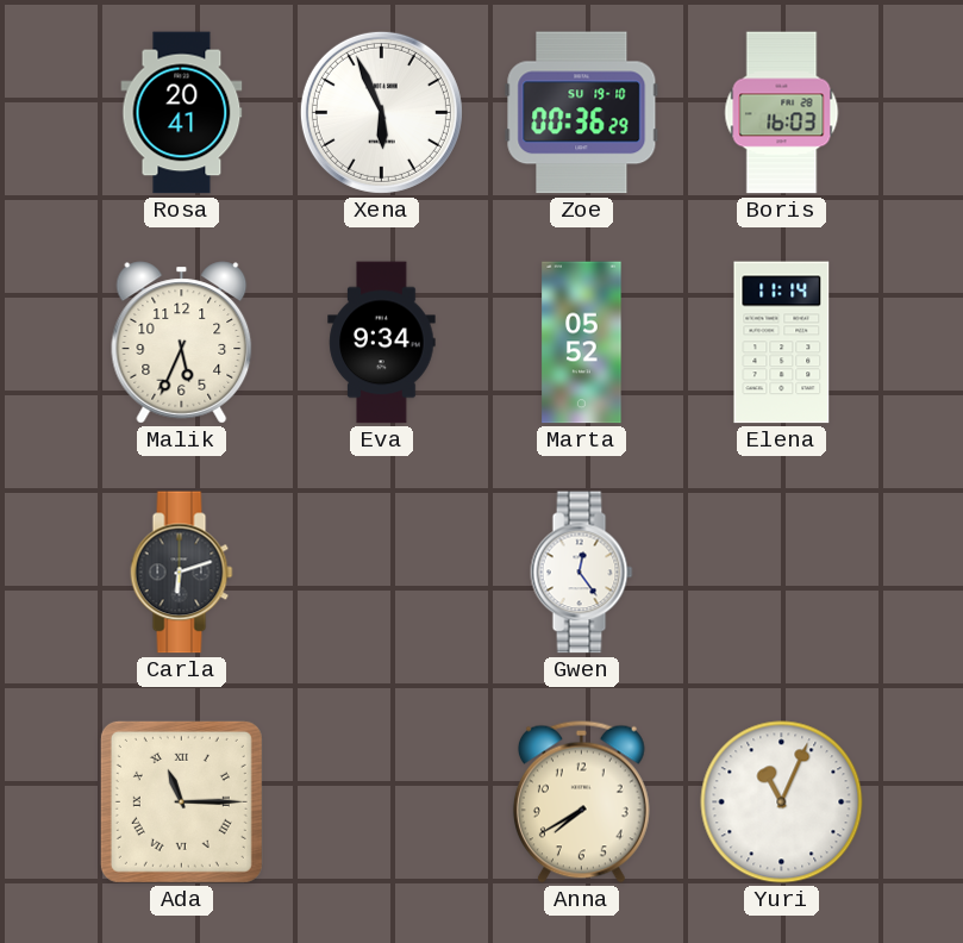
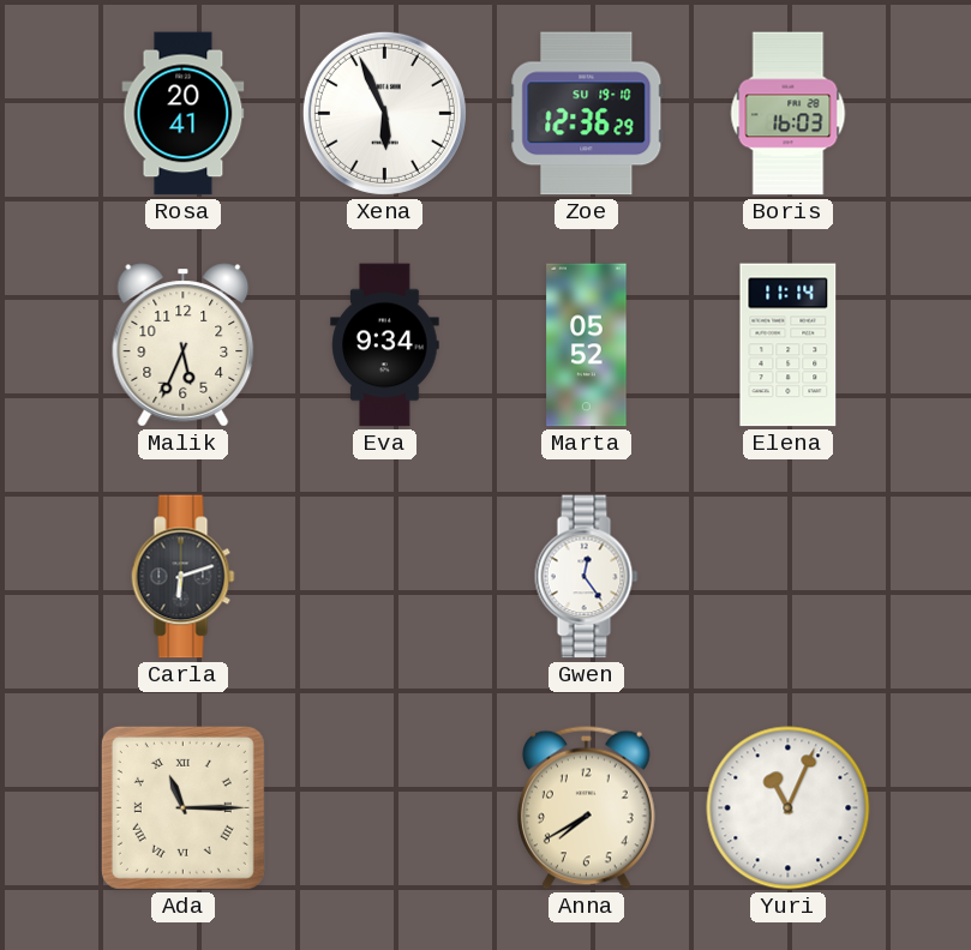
Zoe: 00:36 -> 12:36
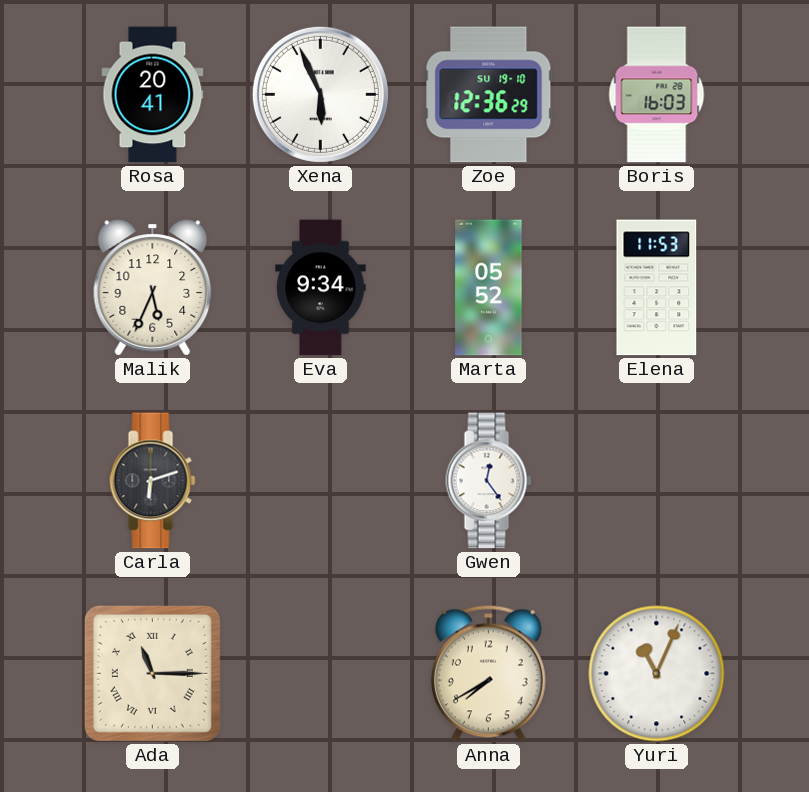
Elena: 11:14 -> 11:53
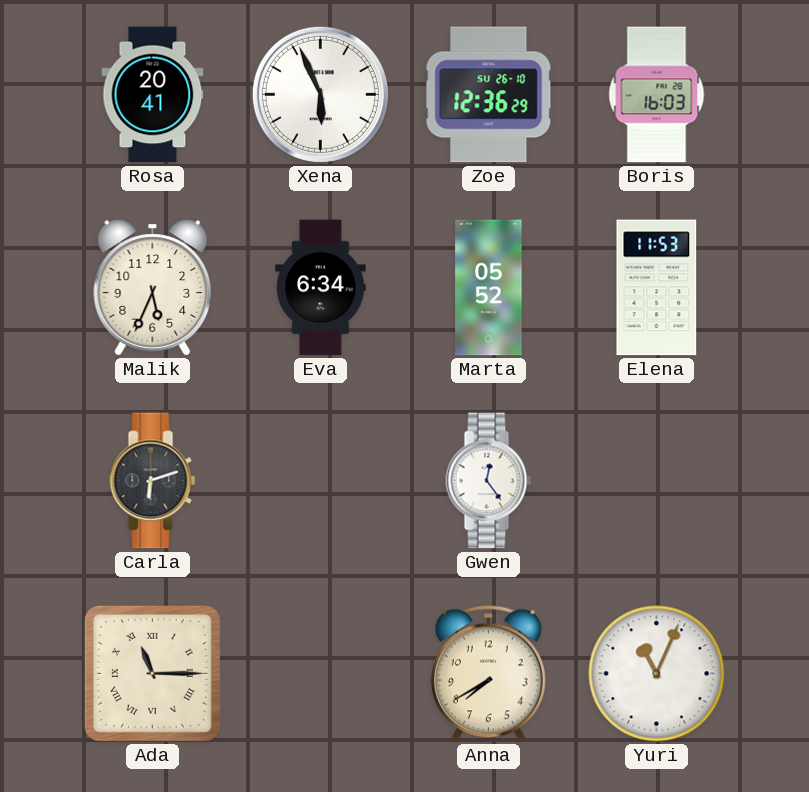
Zoe date: SU 19-10 -> SU 26-10
Eva: 9:34 -> 6:34
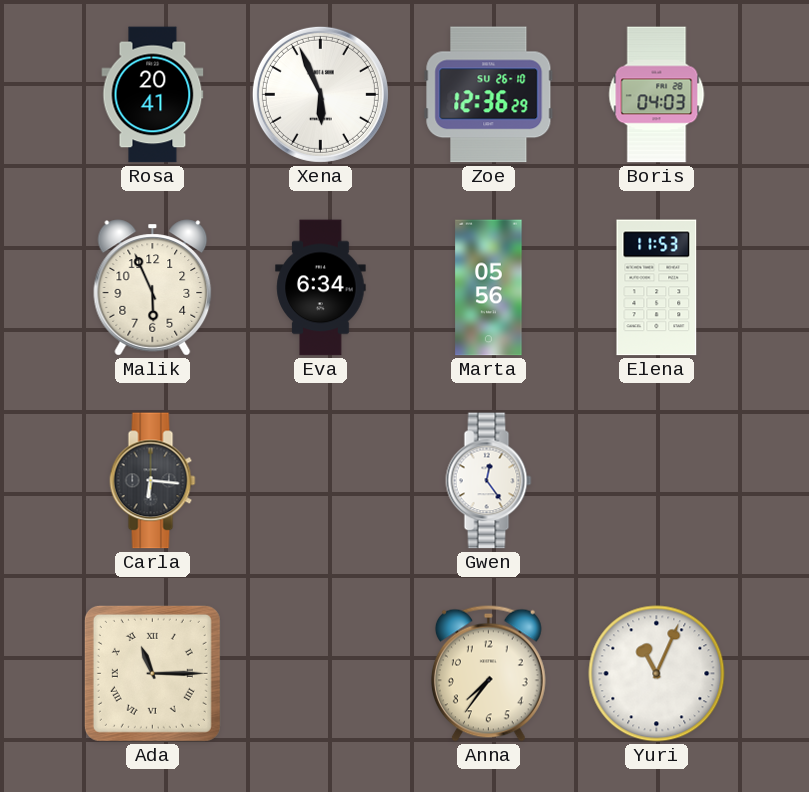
Boris: 16:03 -> 04:03
Malik: 5:34 -> 5:56
Marta: 05:52 -> 05:56
Carla: 6:12 -> 6:16
Anna: 7:40 -> 7:36
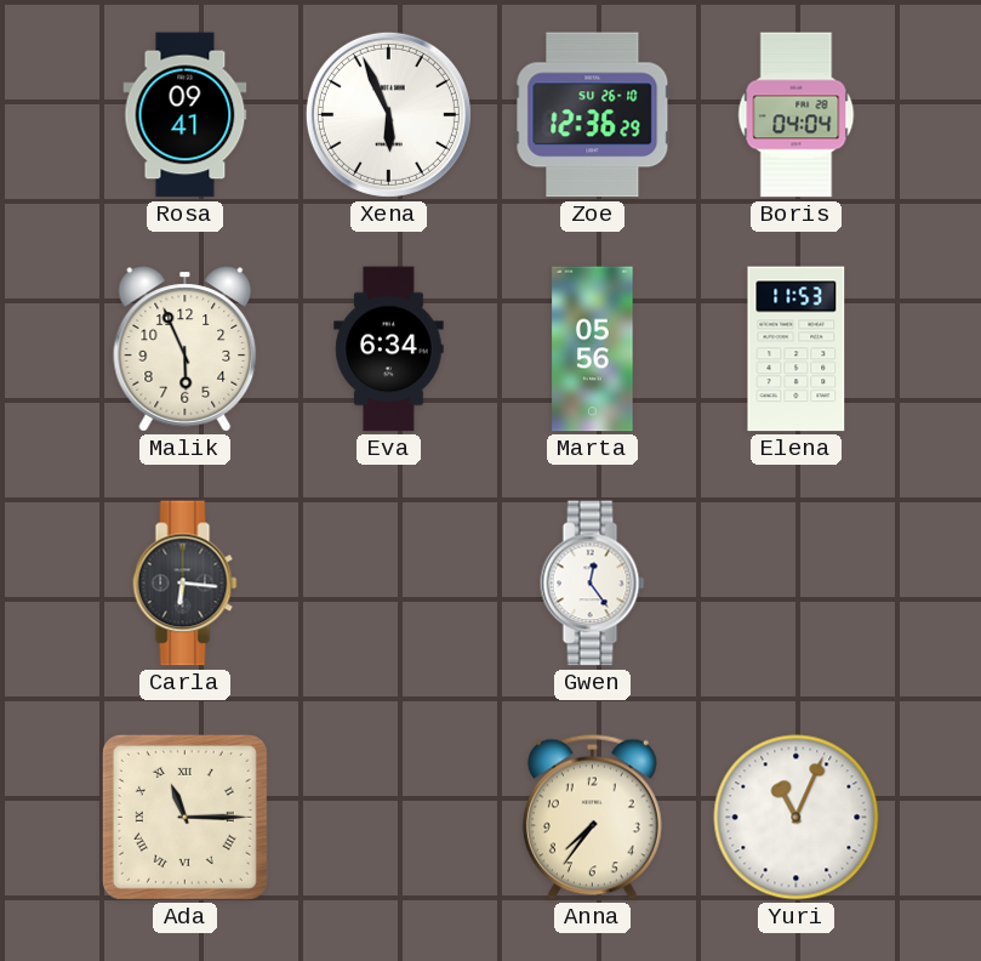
Rosa: 20:41 -> 09:41
Boris: 04:03 -> 04:04
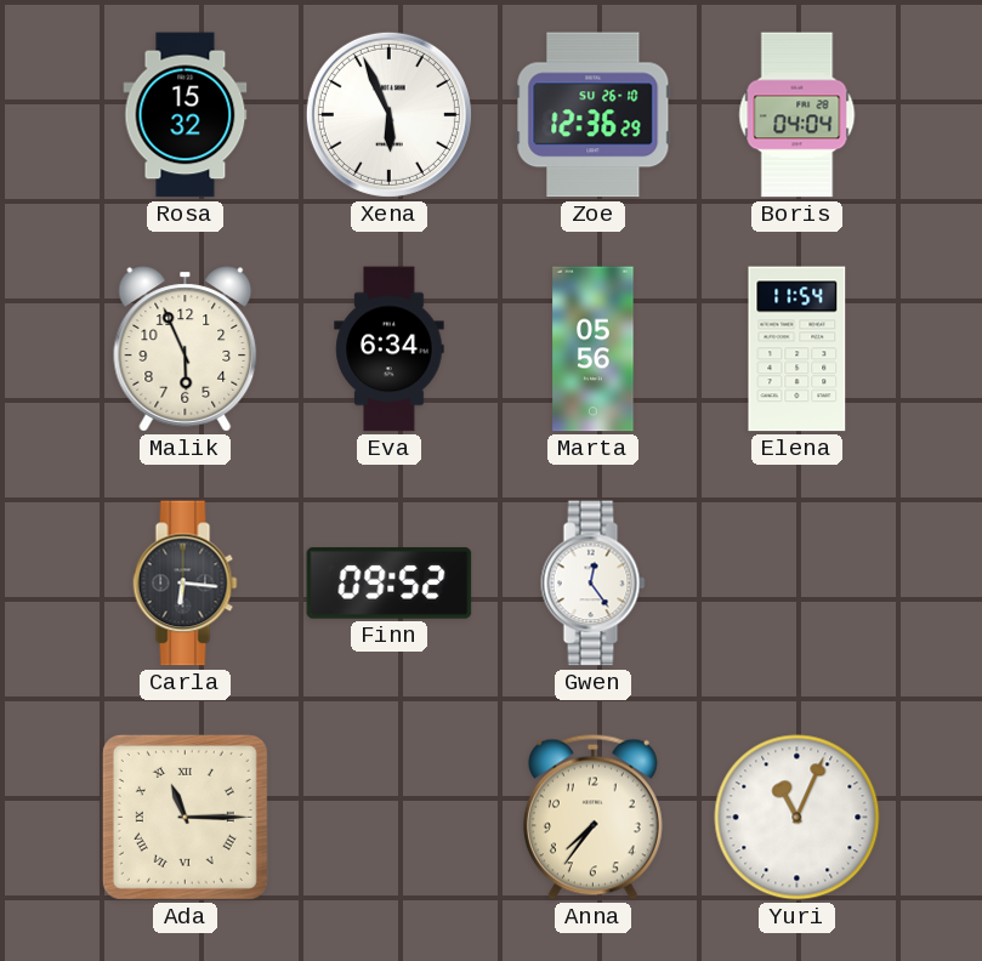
Rosa: 09:41 -> 15:32
Elena: 11:53 -> 11:54
Finn: none -> 09:52
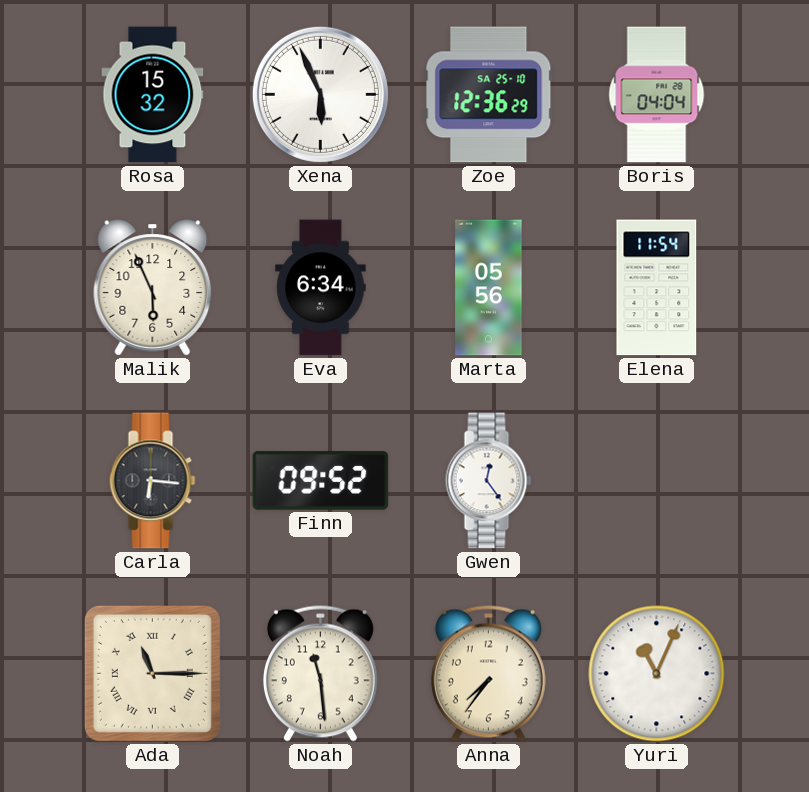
Zoe date: SU 26-10 -> SA 25-10
Noah: none -> 11:29
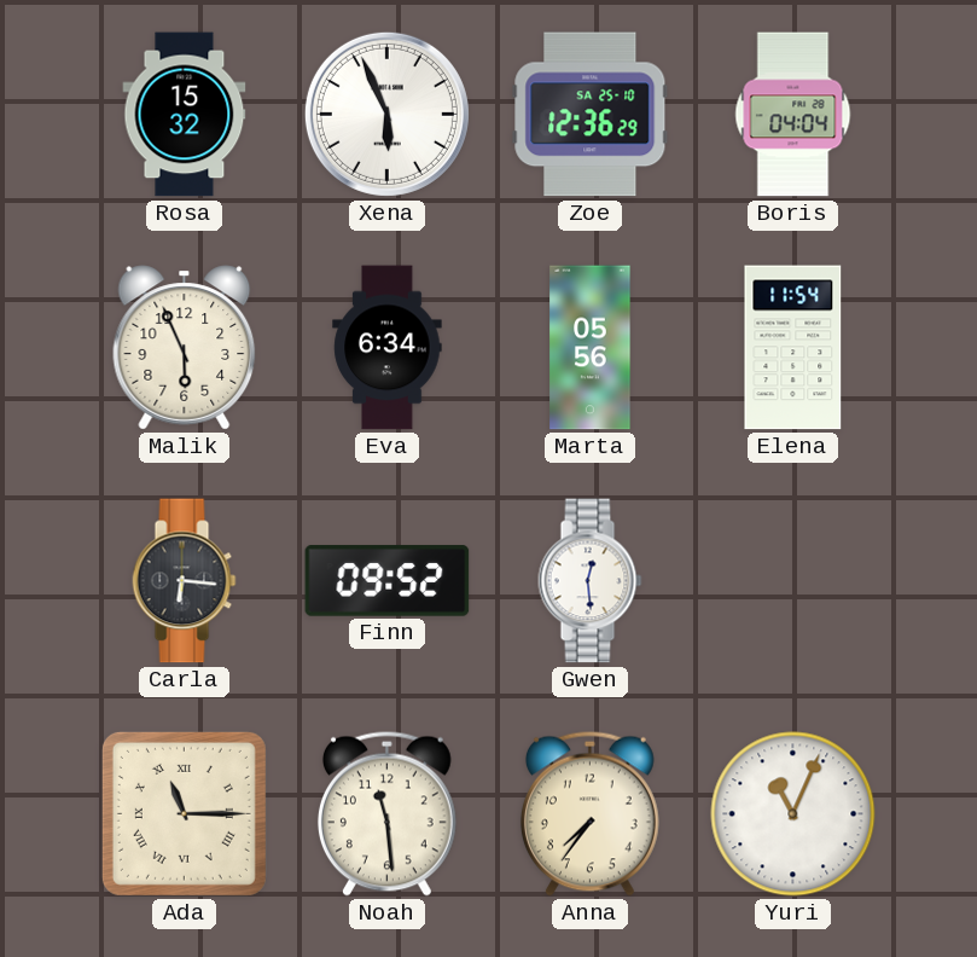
Gwen: 12:24 -> 12:29
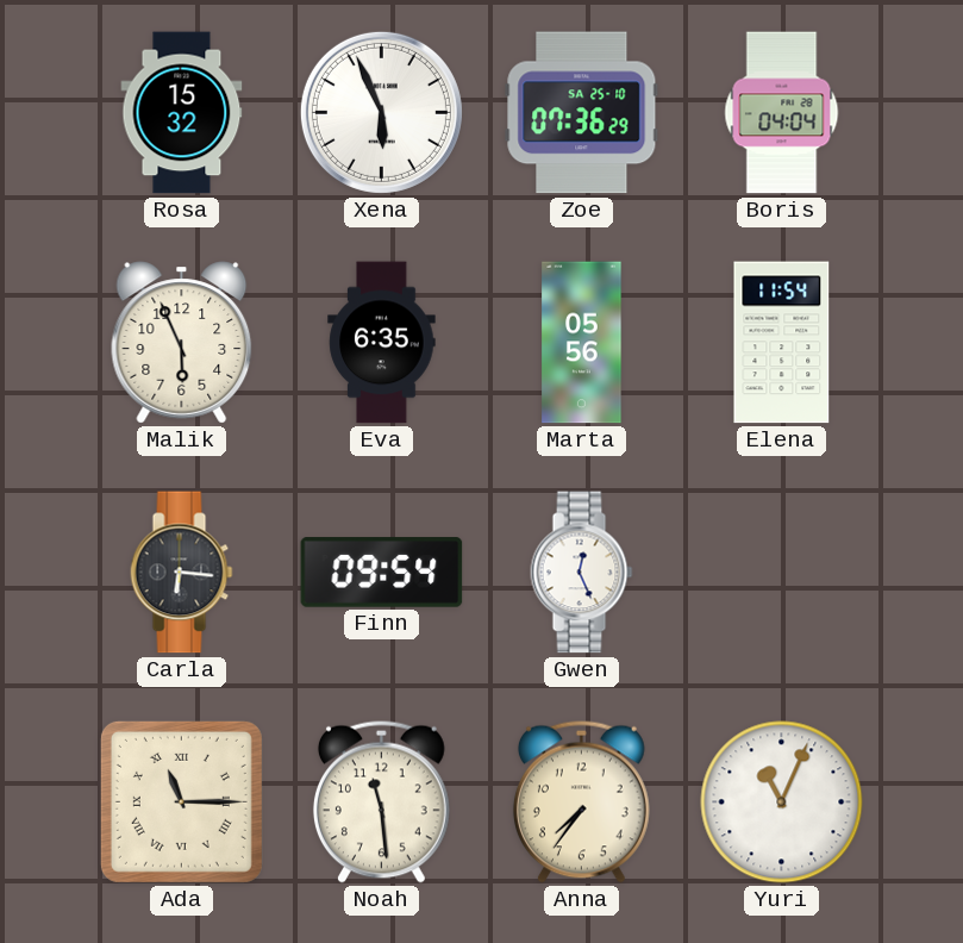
Zoe: 12:36 -> 07:36
Eva: 6:34 -> 6:35
Finn: 09:52 -> 09:54
Gwen: 12:29 -> 12:26
